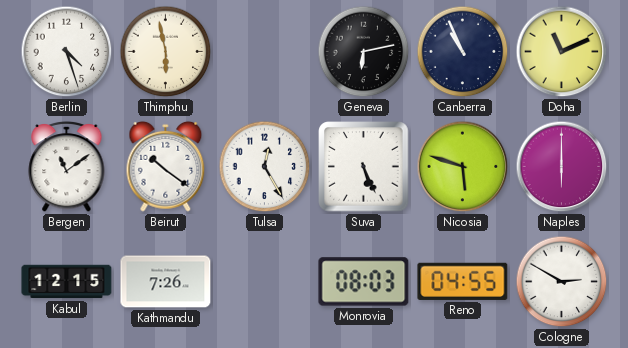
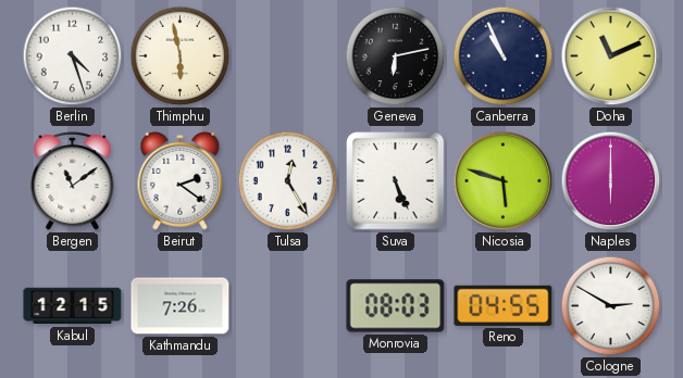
Beirut: 10:21 -> 2:21
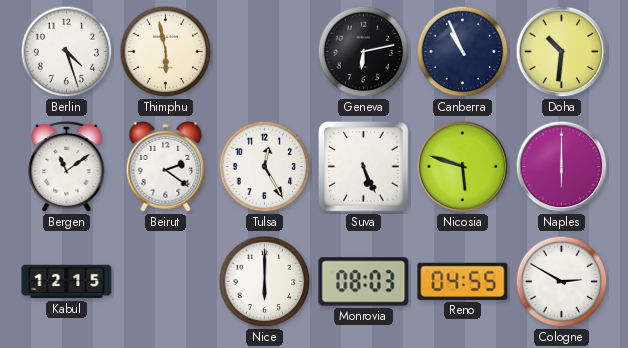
Doha: 11:11 -> 10:31
Kathmandu: 7:26 -> none
Nice: none -> 6:00
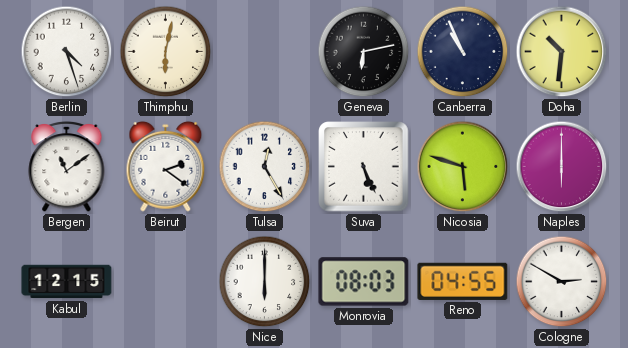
Thimphu: 5:58 -> 6:02
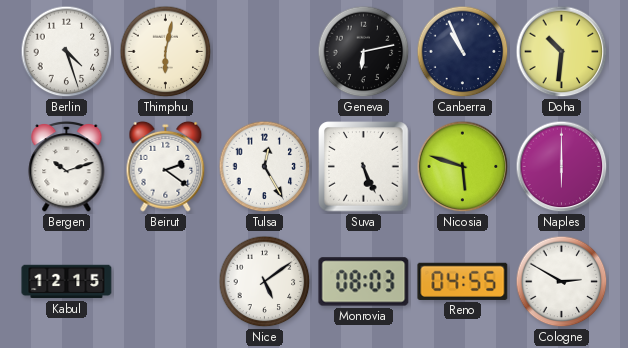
Bergen: 11:09 -> 10:12
Nice: 6:00 -> 5:09
